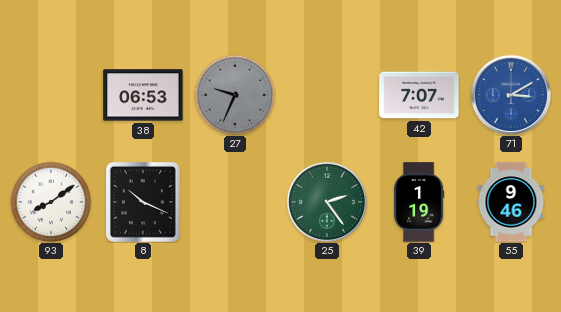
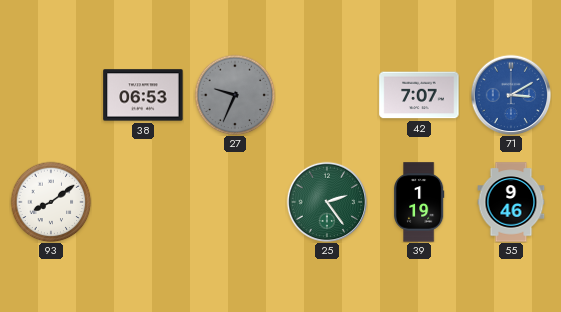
8: 10:19 -> none
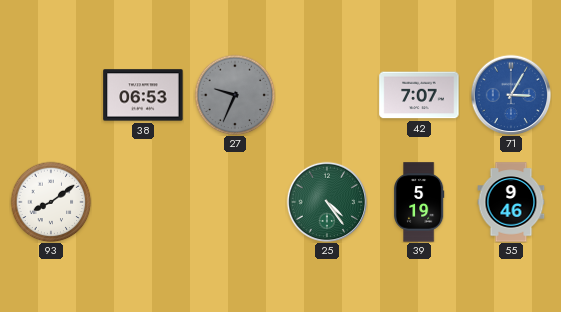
71: 3:10 -> 3:05
25: 2:24 -> 4:24
39: 1:19 -> 5:19
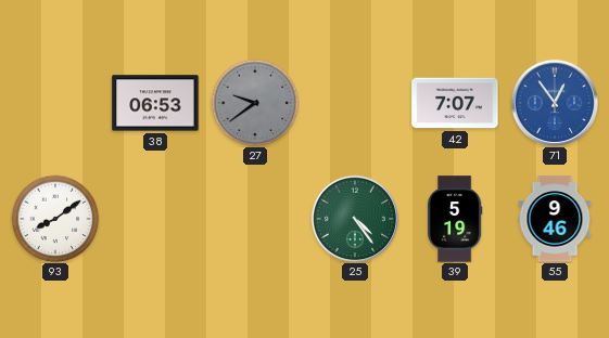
27: 9:34 -> 9:39
71: 3:05 -> 12:54
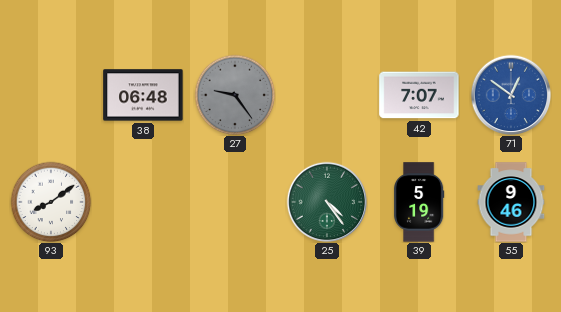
38: 06:53 -> 06:48
27: 9:39 -> 9:24
71: 12:54 -> 12:51
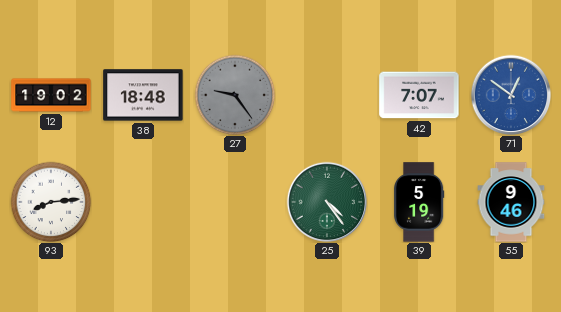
12: none -> 19:02
38: 06:48 -> 18:48
93: 8:09 -> 8:14
